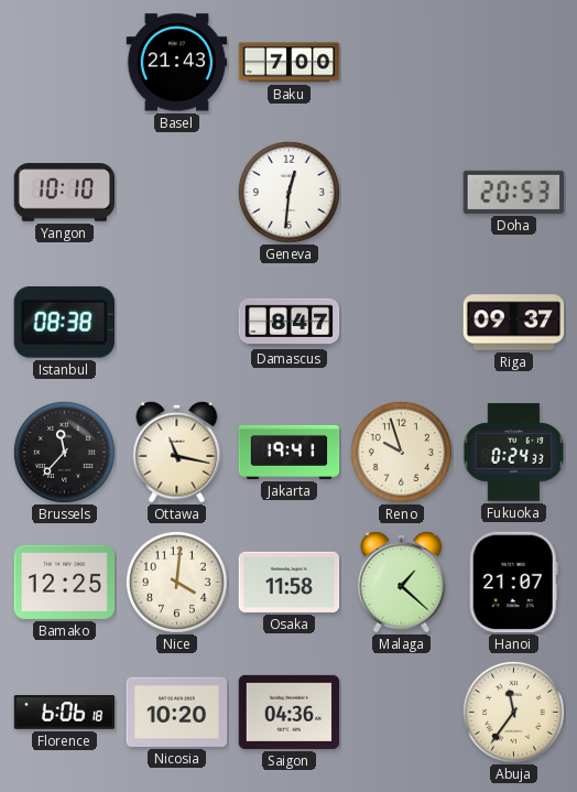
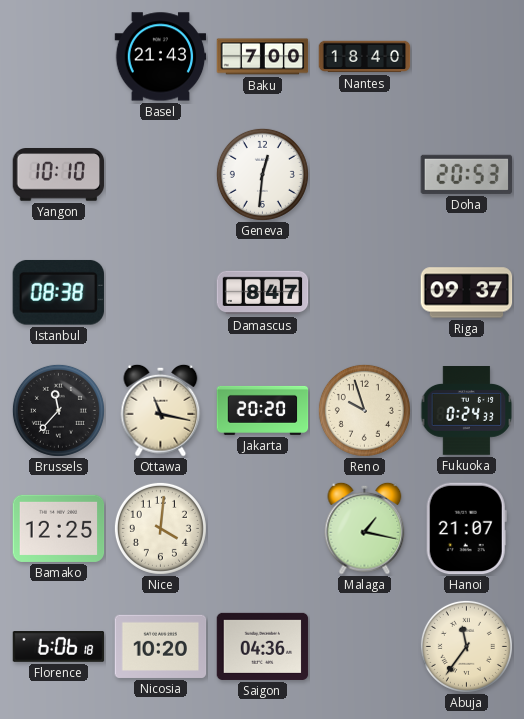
Nantes: none -> 18:40
Jakarta: 19:41 -> 20:20
Osaka: 11:58 -> none
Malaga: 1:22 -> 1:17
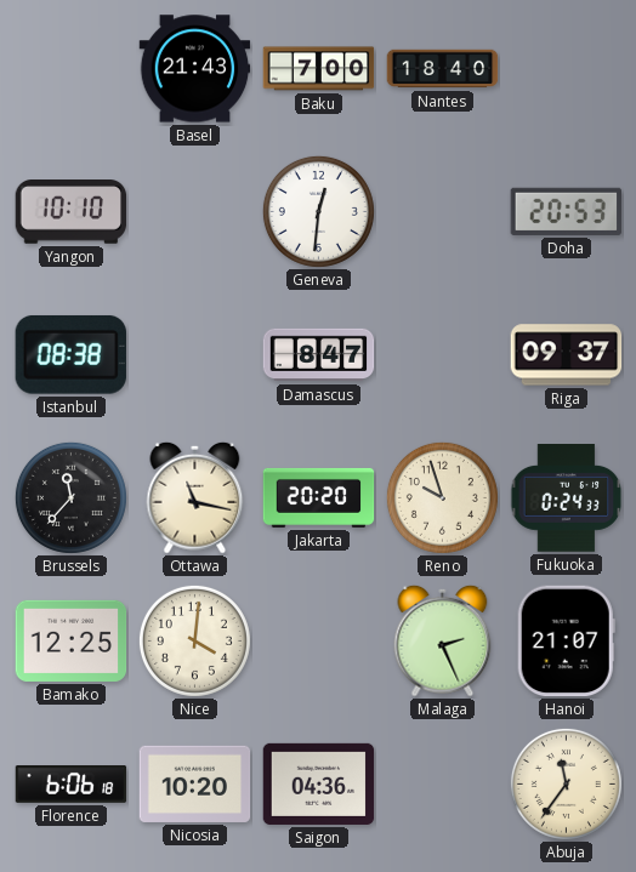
Malaga: 1:17 -> 2:26
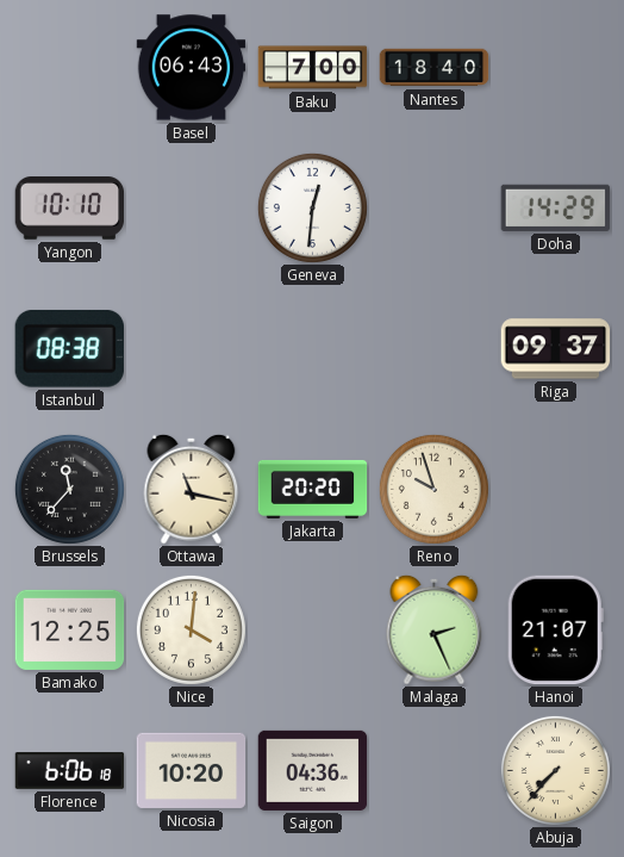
Basel: 21:43 -> 06:43
Doha: 20:53 -> 14:29
Damascus: 8:47 -> none
Fukuoka: 0:24 -> none
Abuja: 11:36 -> 7:37
